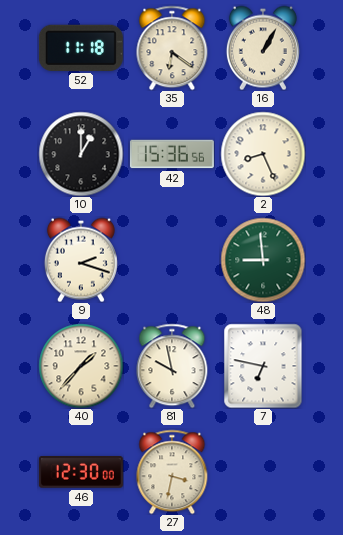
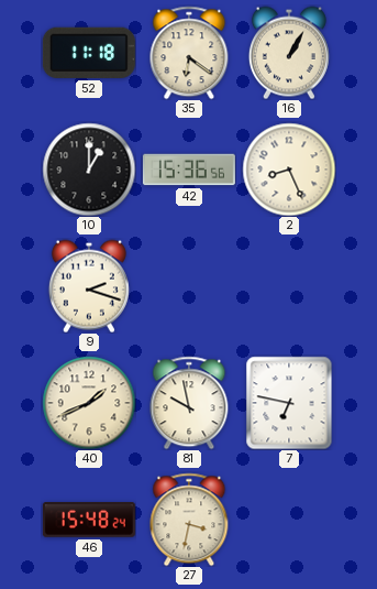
48: 8:59 -> none
40: 1:37 -> 1:41
46: 12:30 -> 15:48
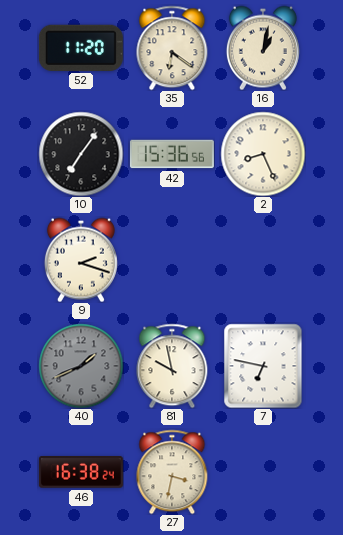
52: 11:18 -> 11:20
16: 1:05 -> 1:02
10: 1:00 -> 7:06
40 dial: cream -> grey
46: 15:48 -> 16:38
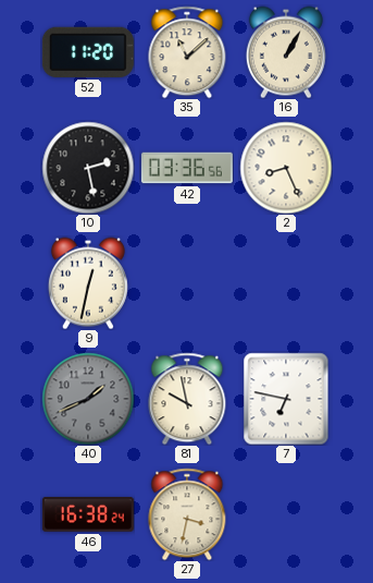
35: 6:21 -> 11:08
16: 1:02 -> 1:05
10: 7:06 -> 2:28
42: 15:36 -> 03:36
9: 2:18 -> 12:32
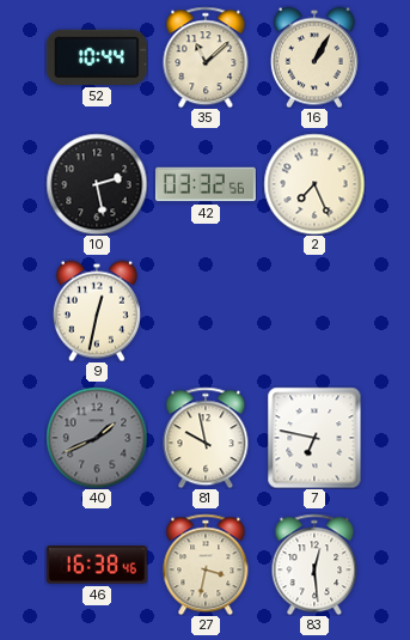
52: 11:20 -> 10:44
42: 03:36 -> 03:32
2: 8:26 -> 7:26
46: 16:38:24 -> 16:38:46
83: none -> 12:29
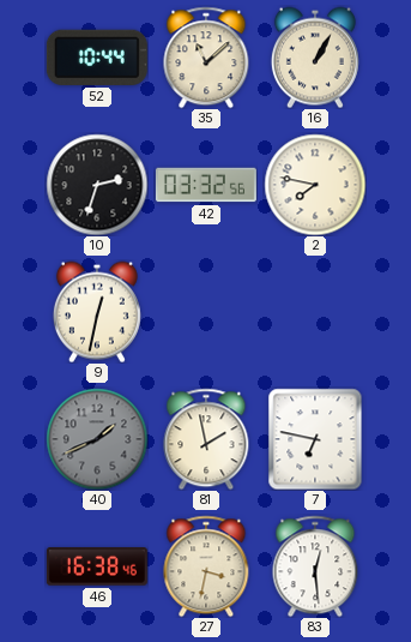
10: 2:28 -> 2:33
2: 7:26 -> 7:47
81: 9:58 -> 1:58
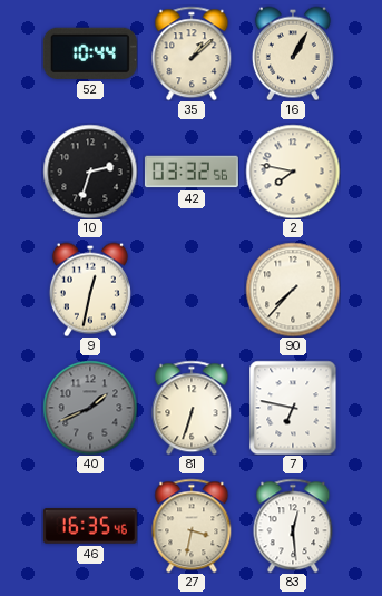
35: 11:08 -> 1:08
90: none -> 7:37
81: 1:58 -> 6:33
46: 16:38 -> 16:35
